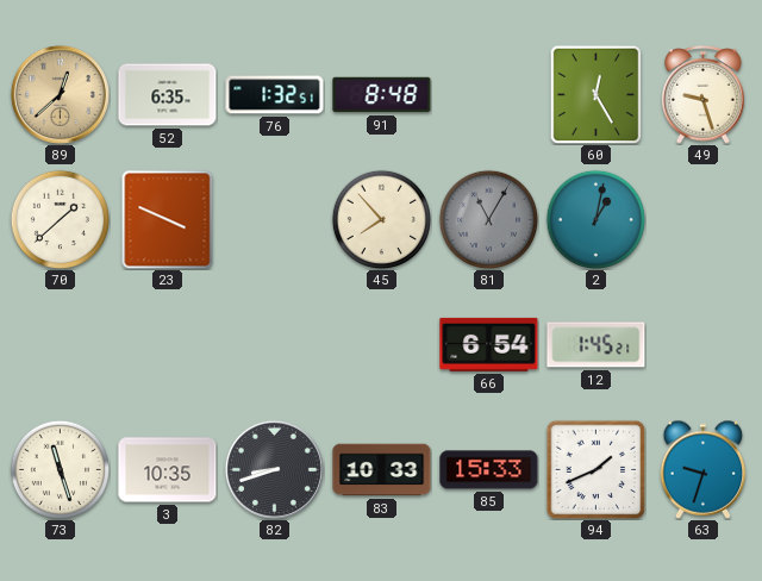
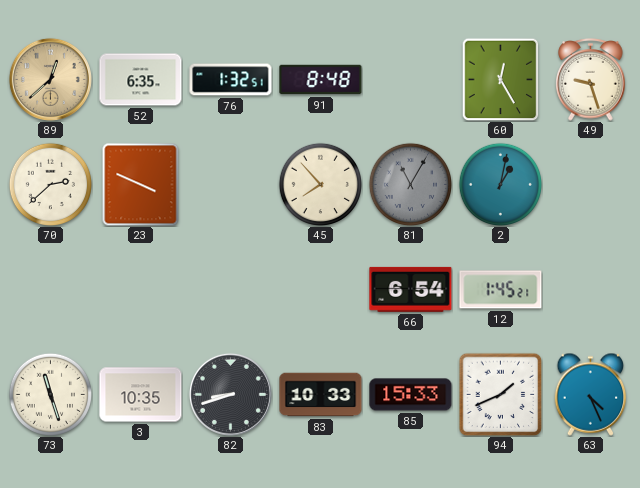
70: 1:38 -> 2:38
63: 9:33 -> 4:26
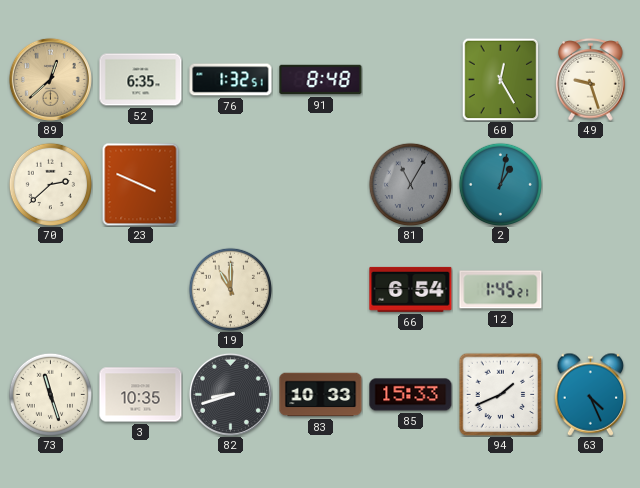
45: 7:53 -> none
19: none -> 11:00
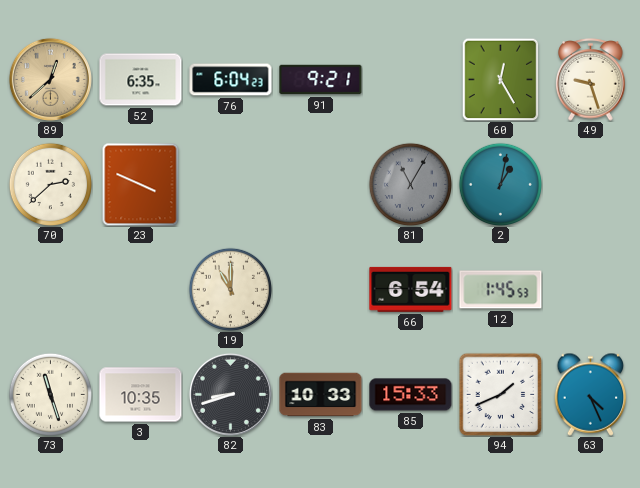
76: 1:32 -> 6:04
91: 8:48 -> 9:21
12: 1:45:21 -> 1:45:53
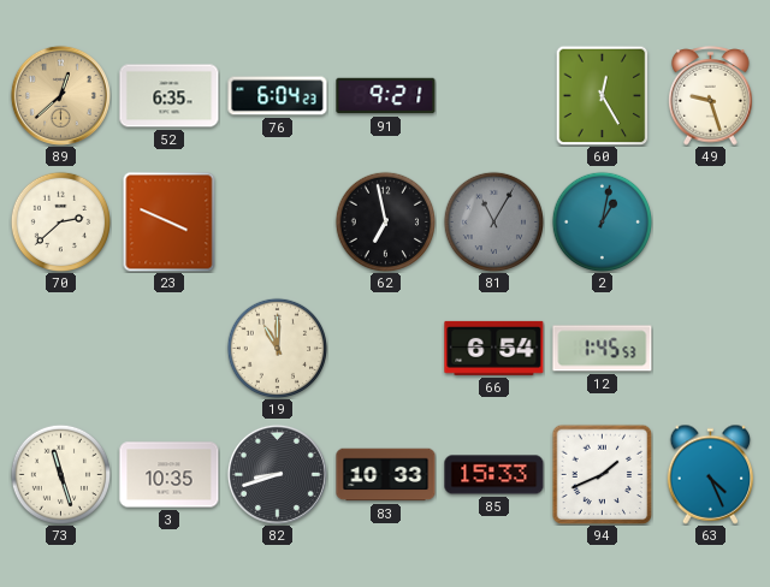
62: none -> 6:58
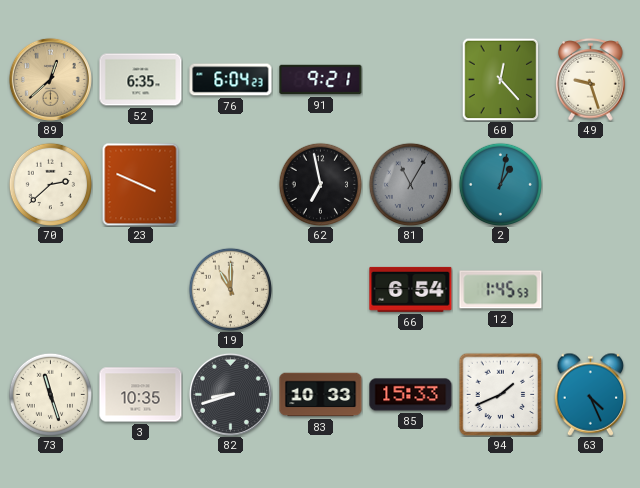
60: 12:25 -> 12:23
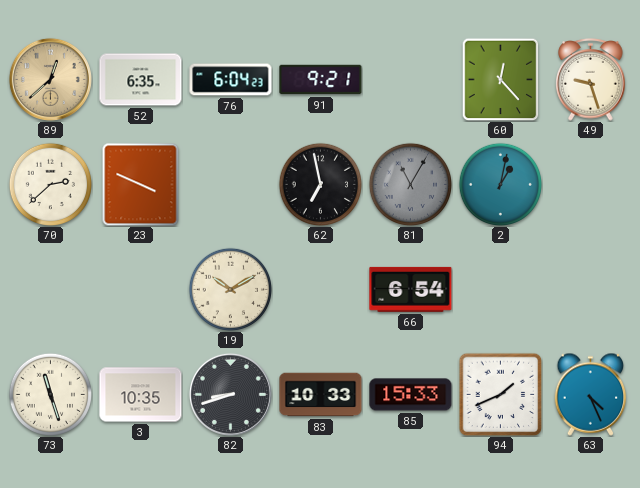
19: 11:00 -> 10:10
12: 1:45 -> none
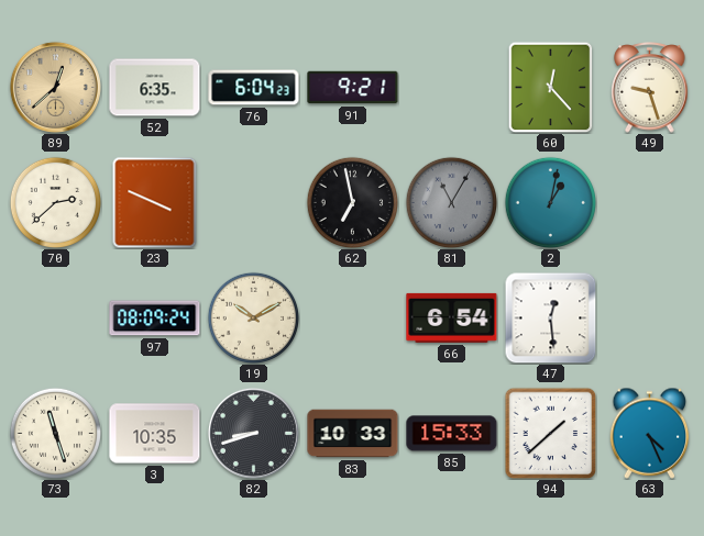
97: none -> 08:09
47: none -> 12:29
94: 1:41 -> 1:38
